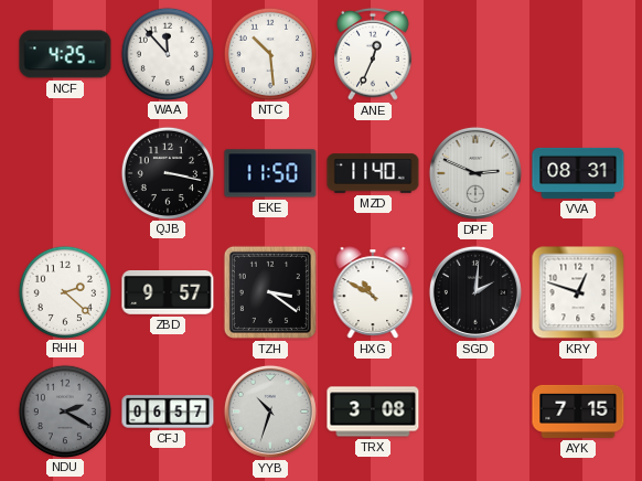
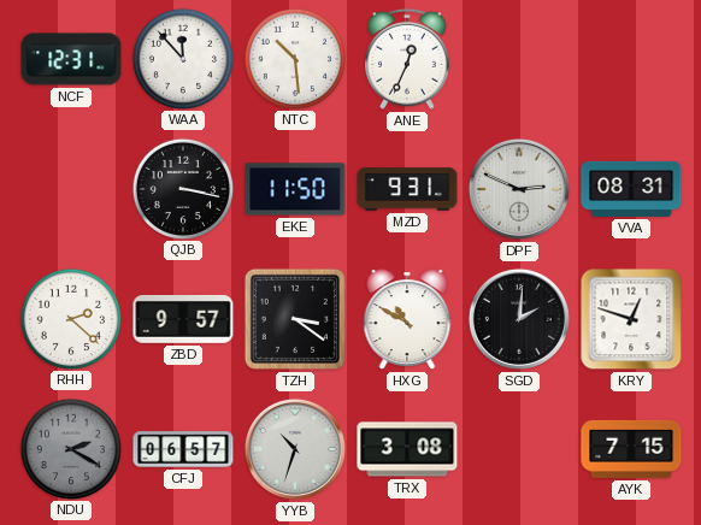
NCF: 4:25 -> 12:31
MZD: 11:40 -> 9:31
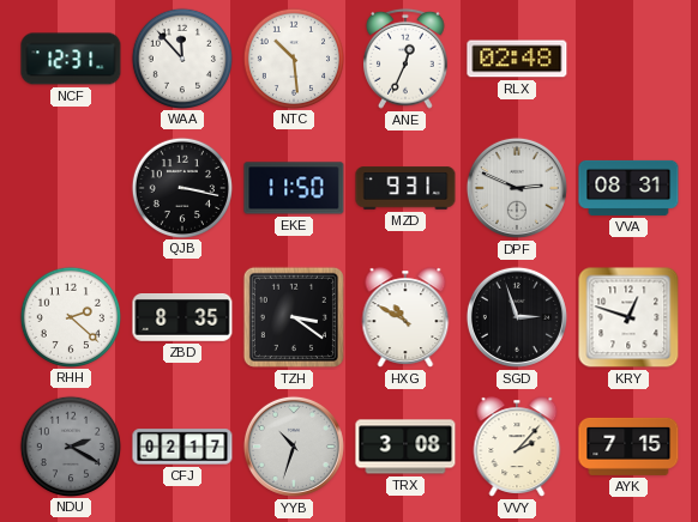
RLX: none -> 02:48
ZBD: 9:57 -> 8:35
SGD: 2:01 -> 2:57
CFJ: 06:57 -> 02:17
VVY: none -> 2:07
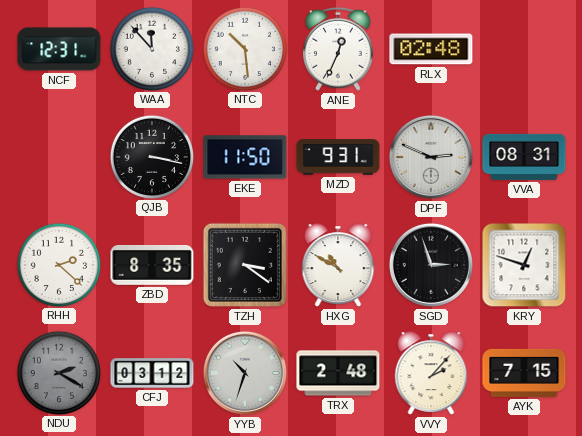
CFJ: 02:17 -> 03:12
TRX: 3:08 -> 2:48
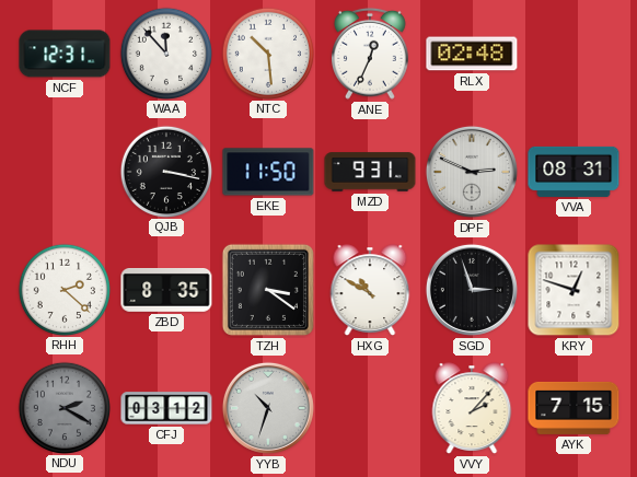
TRX: 2:48 -> none
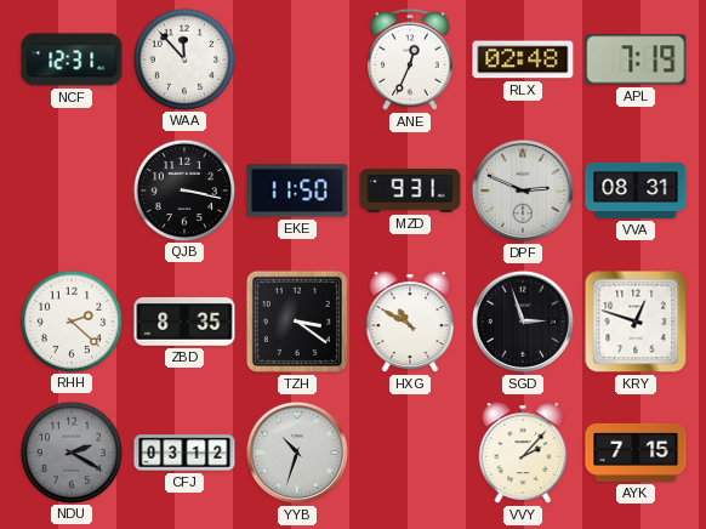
NTC: 10:29 -> none
APL: none -> 7:19
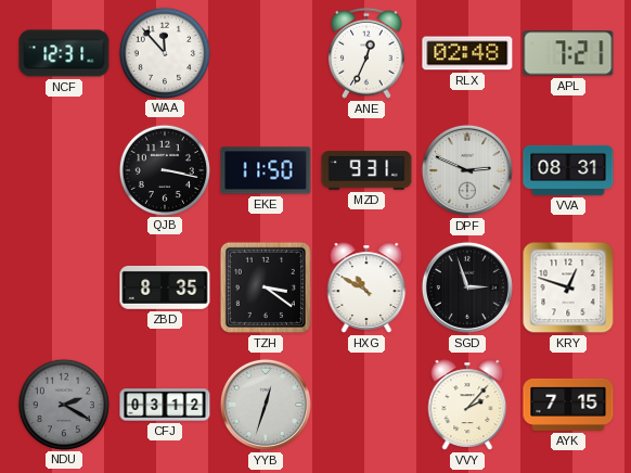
APL: 7:19 -> 7:21
RHH: 2:22 -> none
YYB: 10:33 -> 12:33
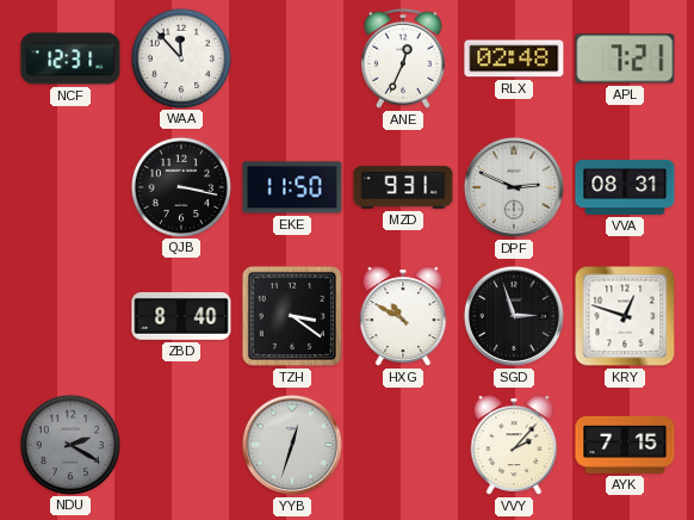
ZBD: 8:35 -> 8:40
CFJ: 03:12 -> none
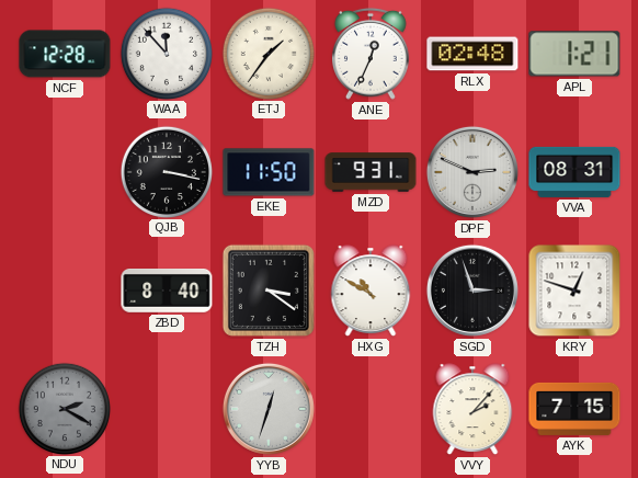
NCF: 12:31 -> 12:28
ETJ: none -> 1:36
APL: 7:21 -> 1:21
